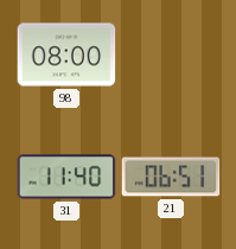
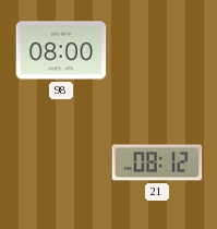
31: 11:40 -> none
21: 06:51 -> 08:12
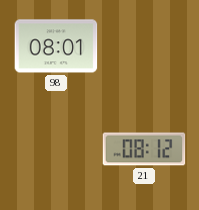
98: 08:00 -> 08:01
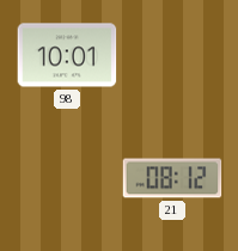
98: 08:01 -> 10:01
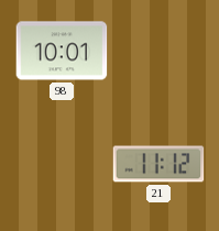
21: 08:12 -> 11:12
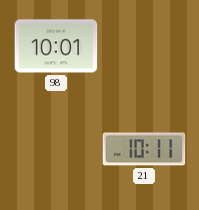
21: 11:12 -> 10:11
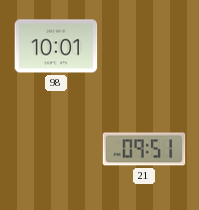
21: 10:11 -> 09:51
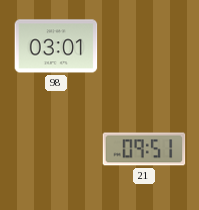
98: 10:01 -> 03:01
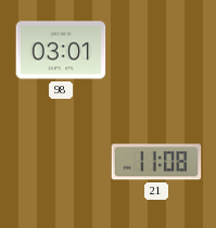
21: 09:51 -> 11:08
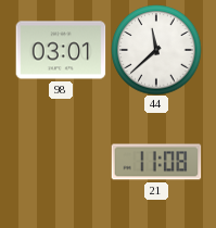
44: none -> 11:38
